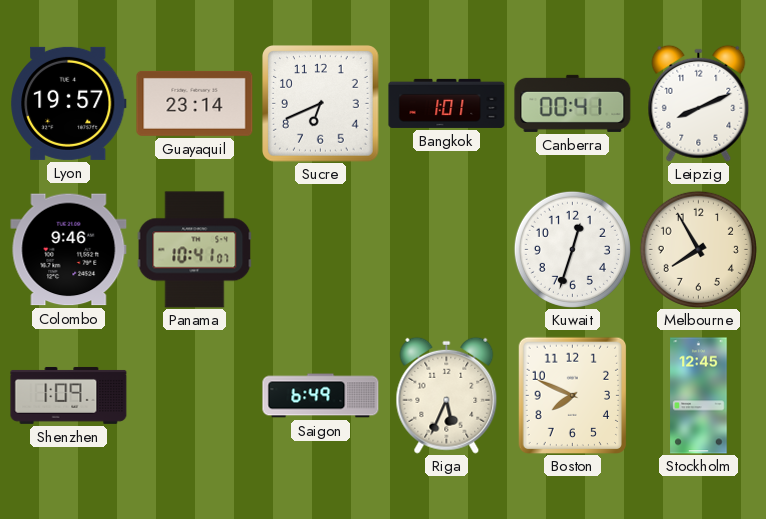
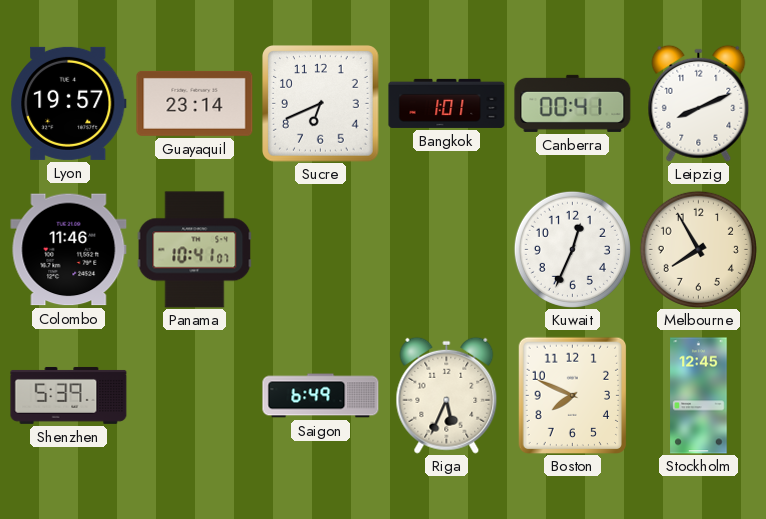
Colombo: 9:46 -> 11:46
Kuwait: 12:33 -> 12:34
Shenzhen: 1:09 -> 5:39
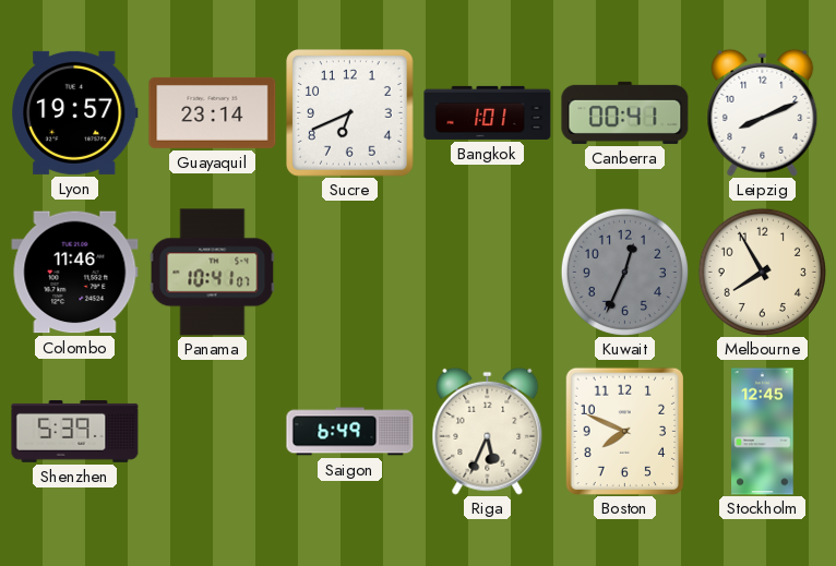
Kuwait dial: white -> grey
